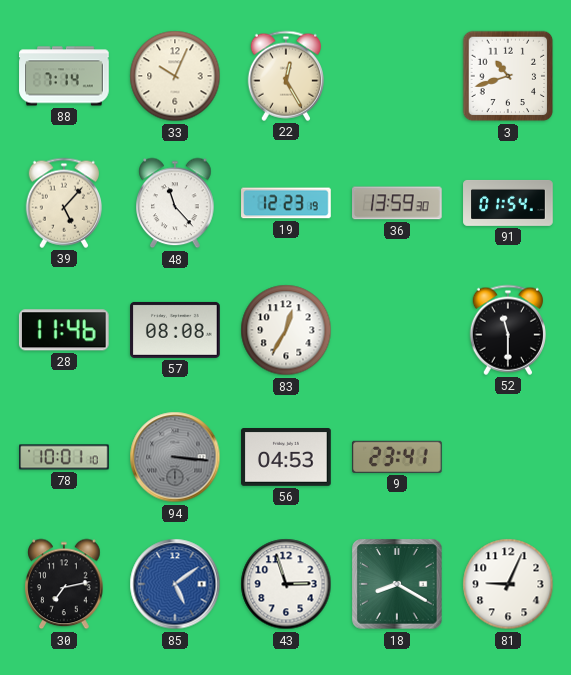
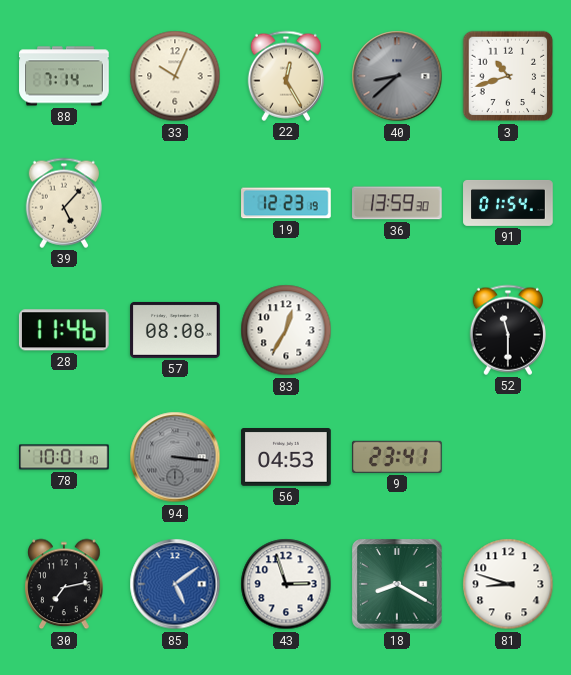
40: none -> 8:38
48: 11:23 -> none
81: 9:04 -> 8:48
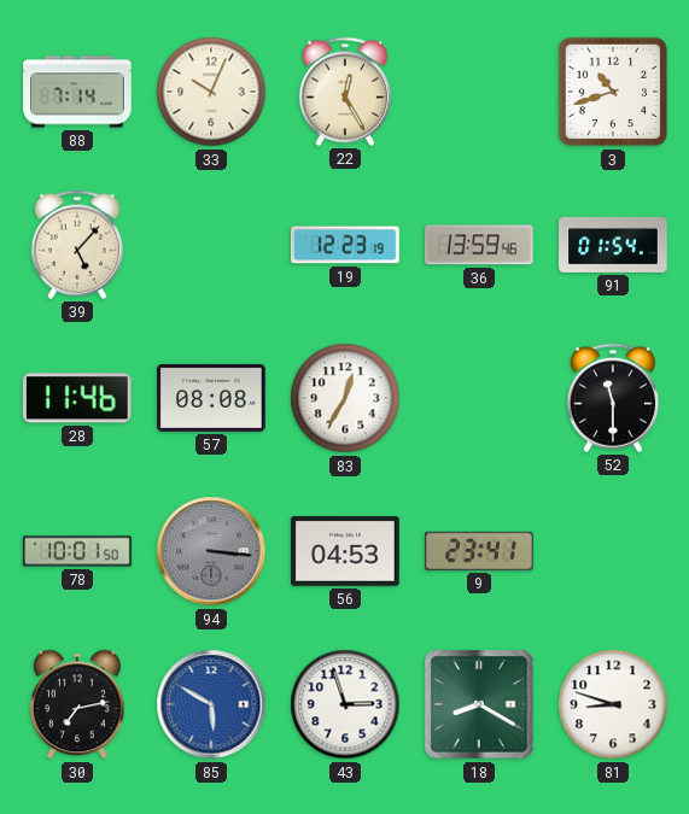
40: 8:38 -> none
36: 13:59:30 -> 13:59:46
78: 10:01:10 -> 10:01:50
85: 5:09 -> 5:50
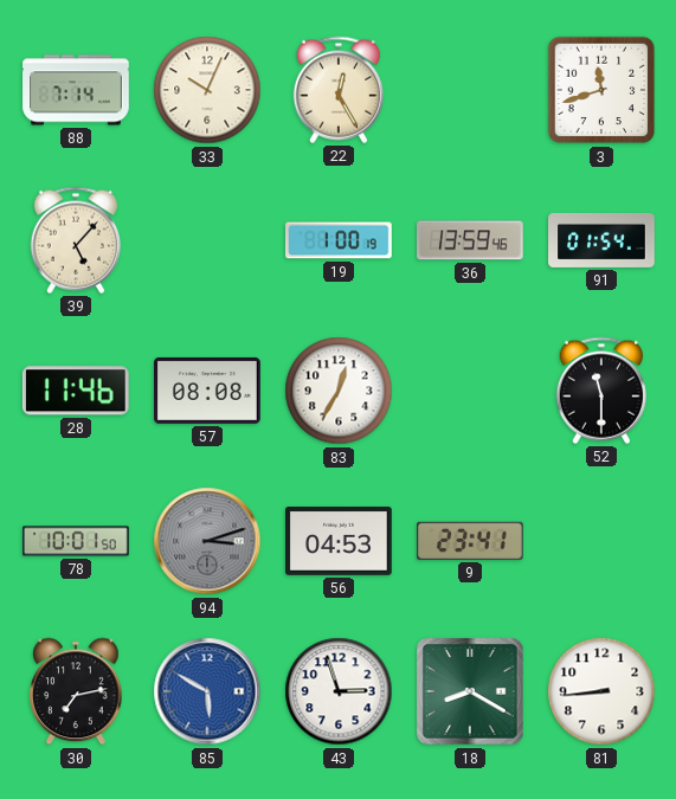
3: 10:42 -> 11:42
19: 12:23 -> 1:00
94: 3:16 -> 3:12
81: 8:48 -> 8:44
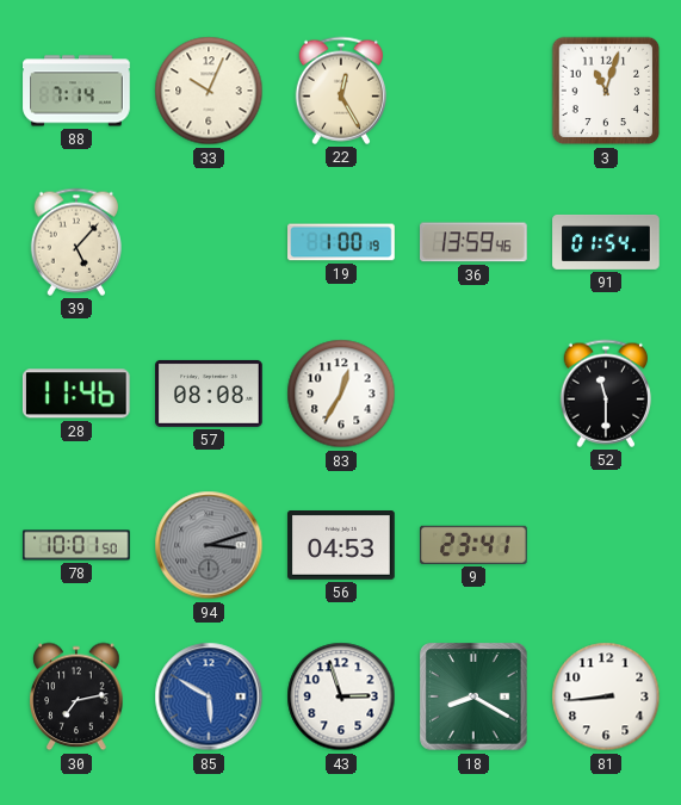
3: 11:42 -> 11:03
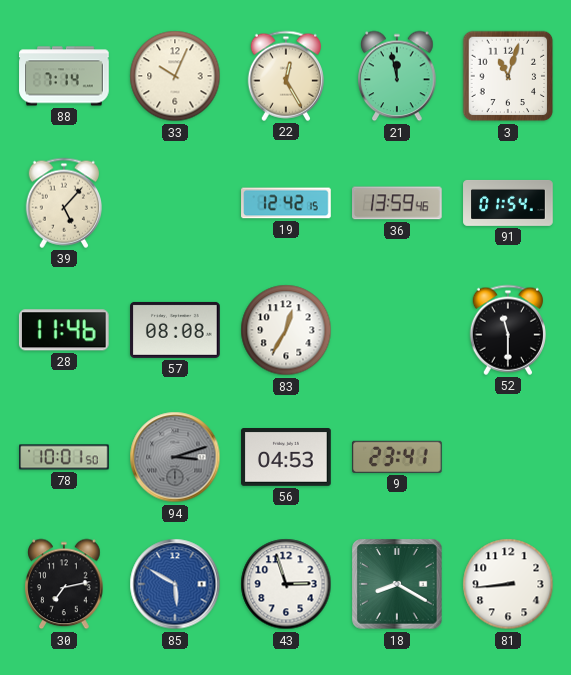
21: none -> 11:58
19: 1:00 -> 12:42
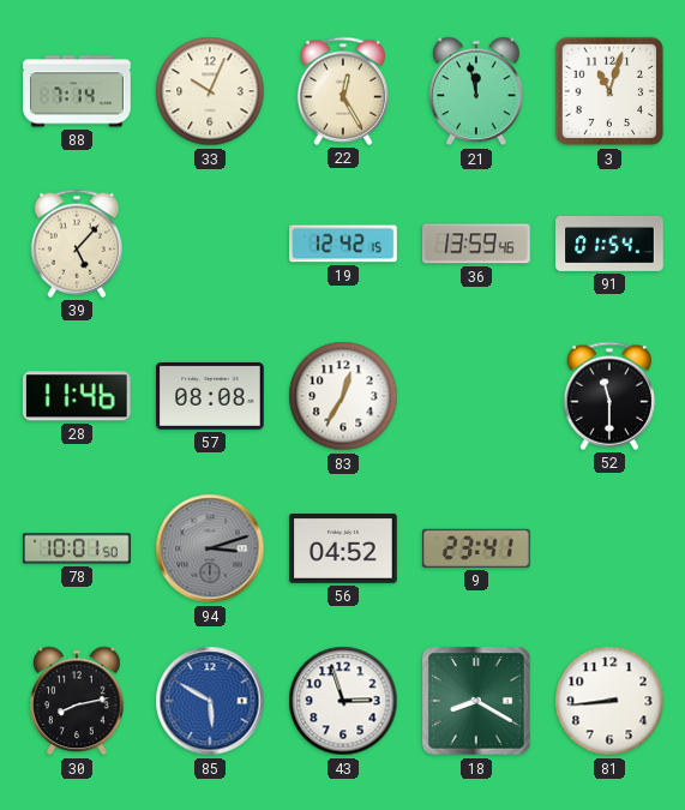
56: 04:53 -> 04:52
30: 7:13 -> 8:13
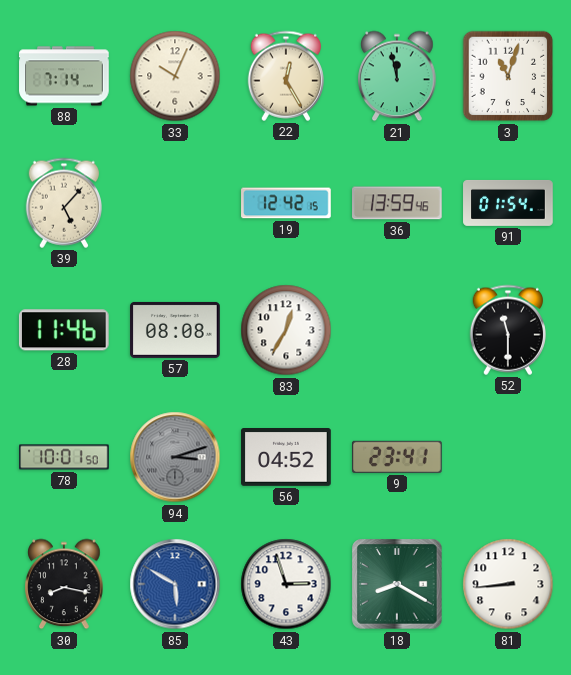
30: 8:13 -> 8:17
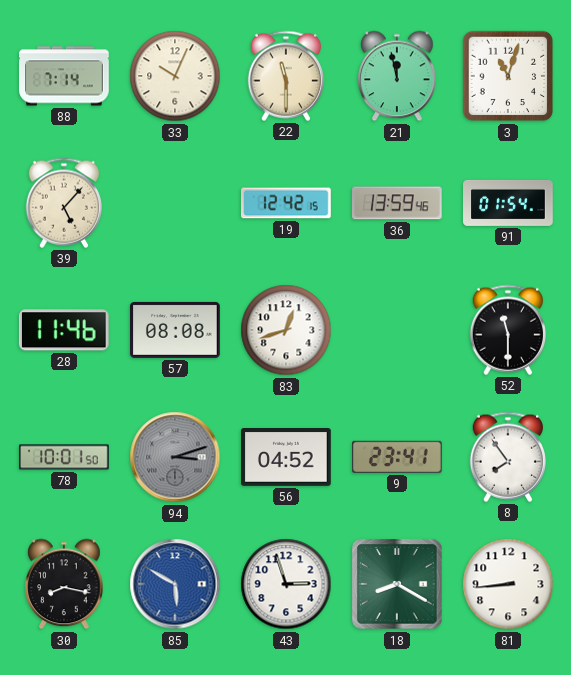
22: 12:25 -> 11:30
83: 12:35 -> 12:42
8: none -> 7:54
